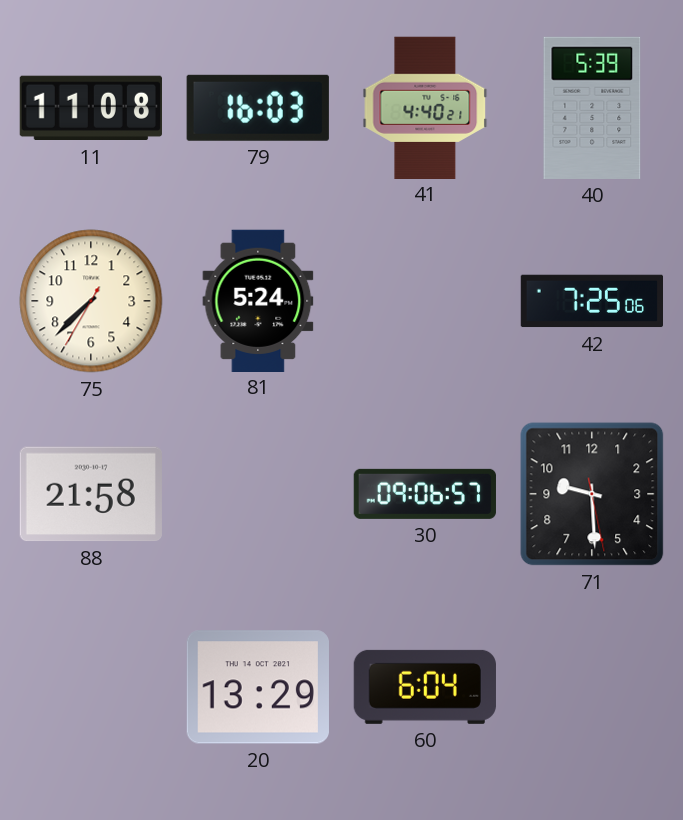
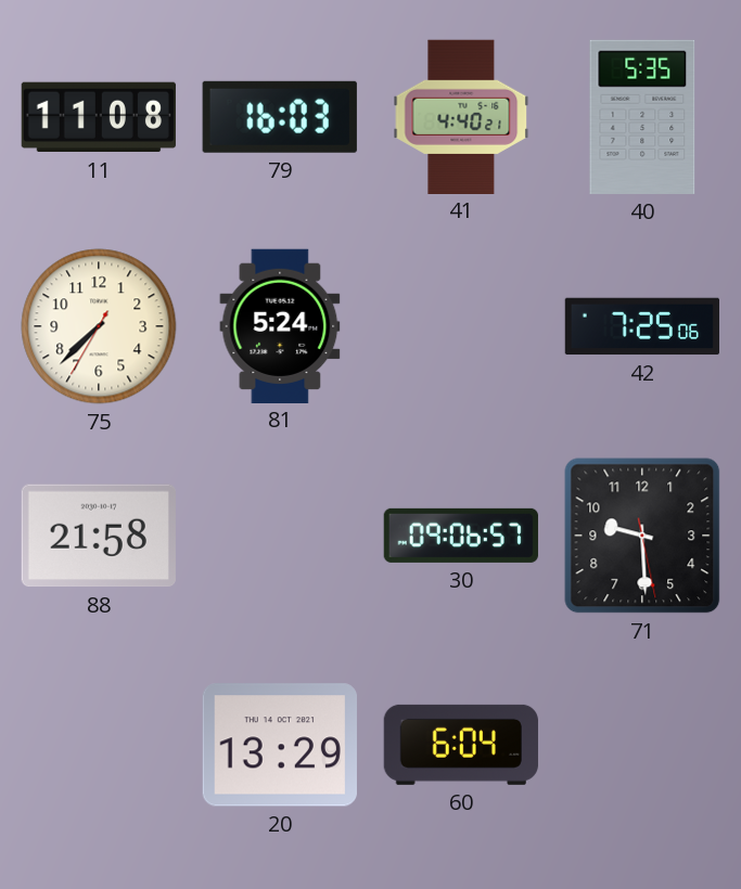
40: 5:39 -> 5:35
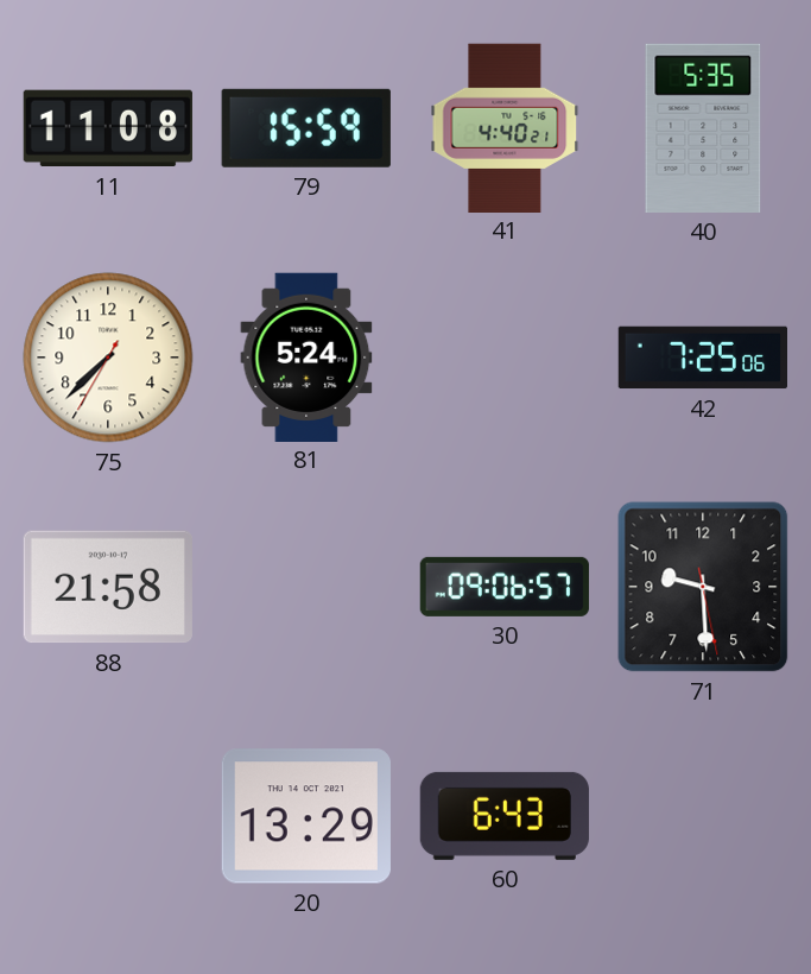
79: 16:03 -> 15:59
60: 6:04 -> 6:43
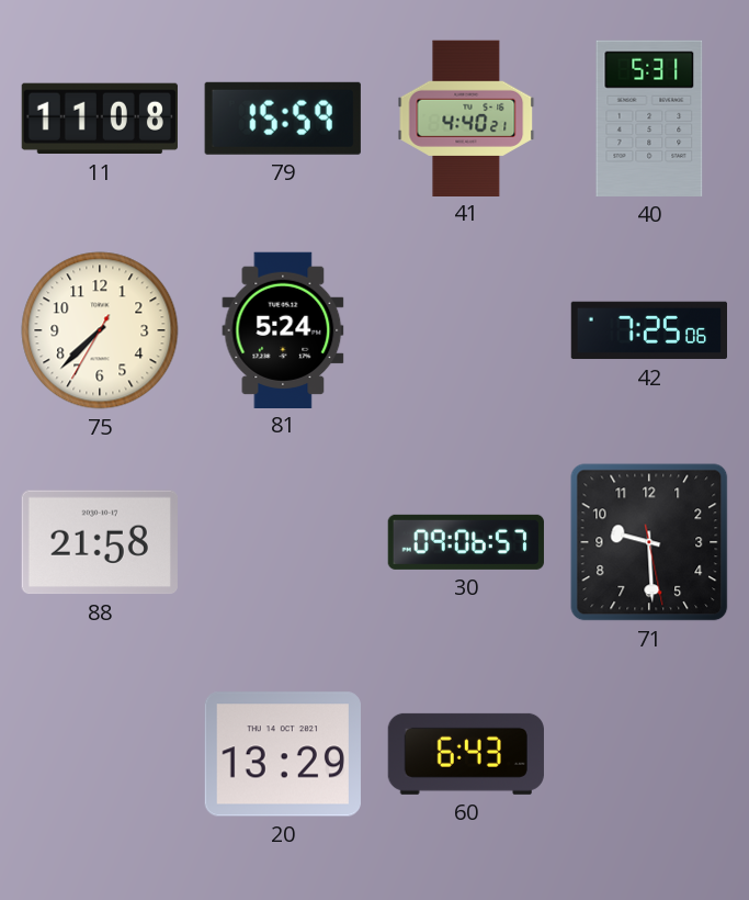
40: 5:35 -> 5:31
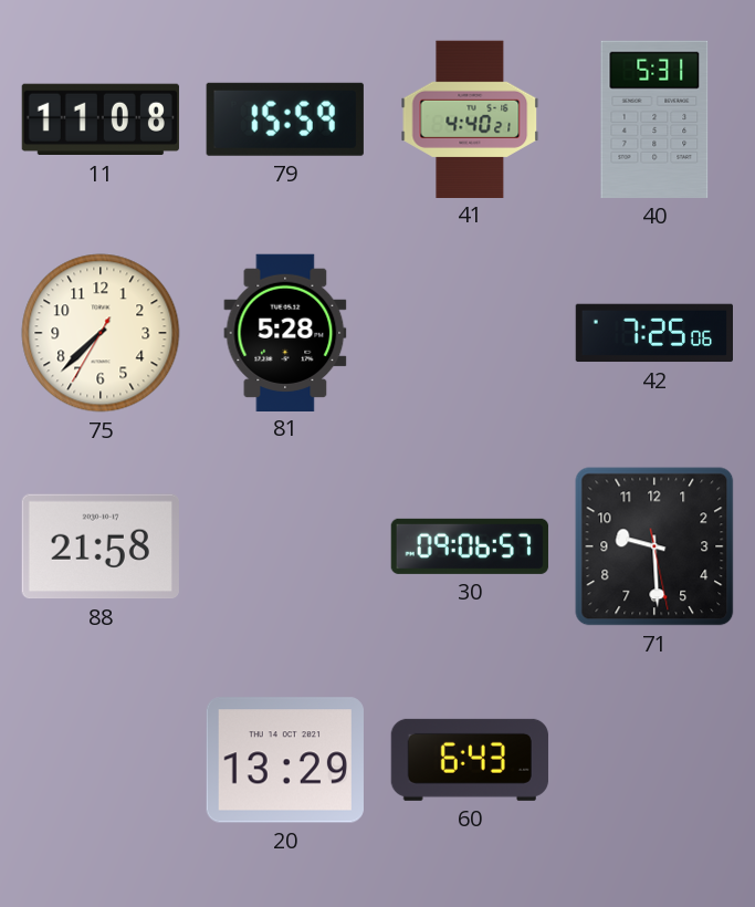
81: 5:24 -> 5:28
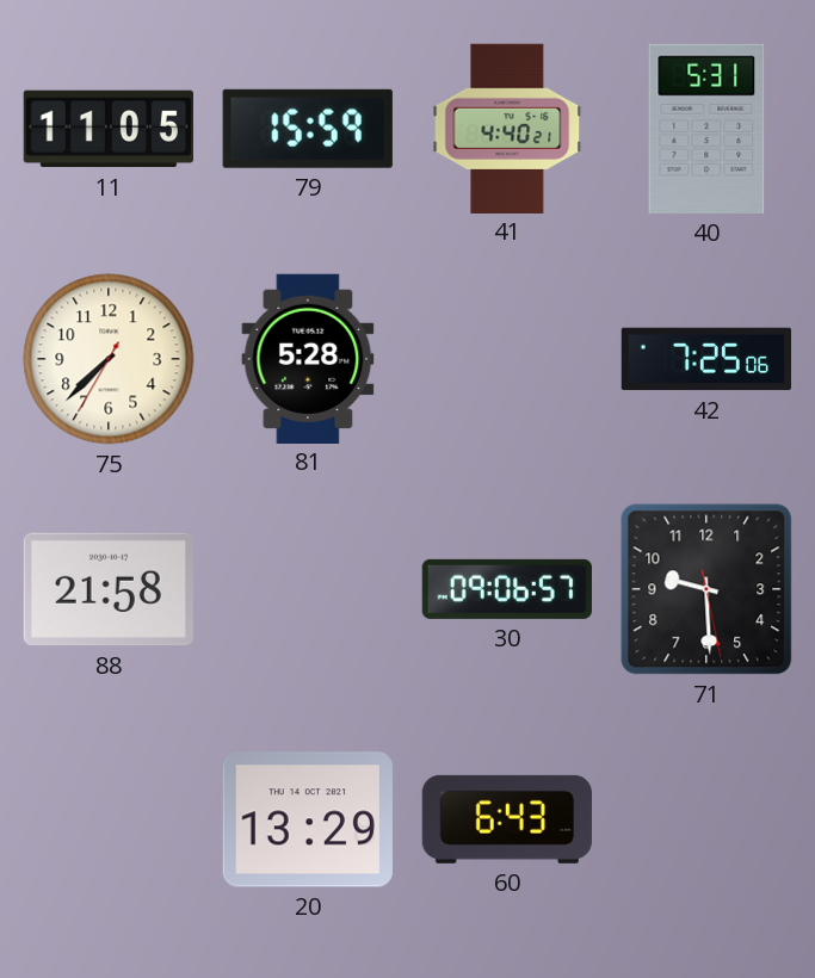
11: 11:08 -> 11:05
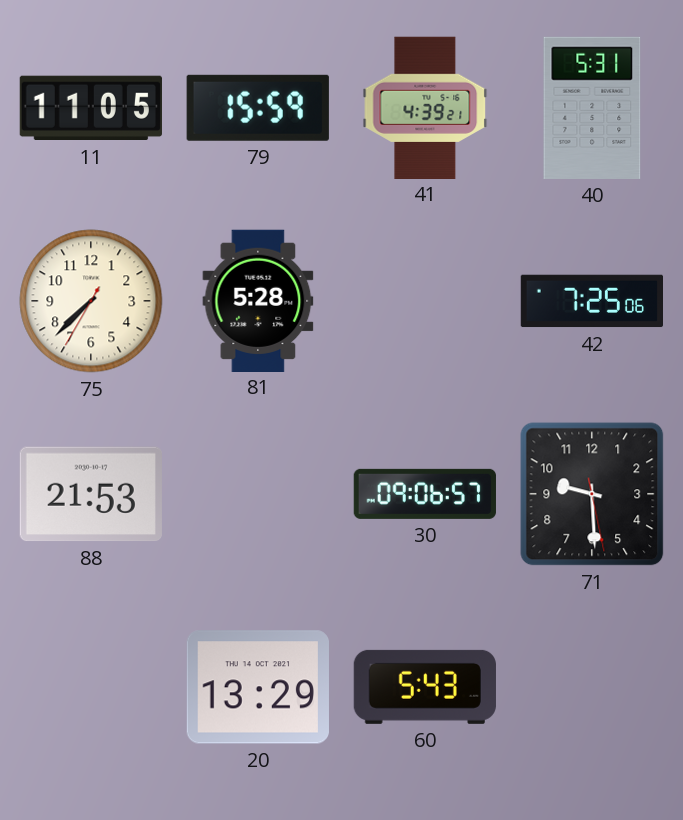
41: 4:40 -> 4:39
88: 21:58 -> 21:53
60: 6:43 -> 5:43
